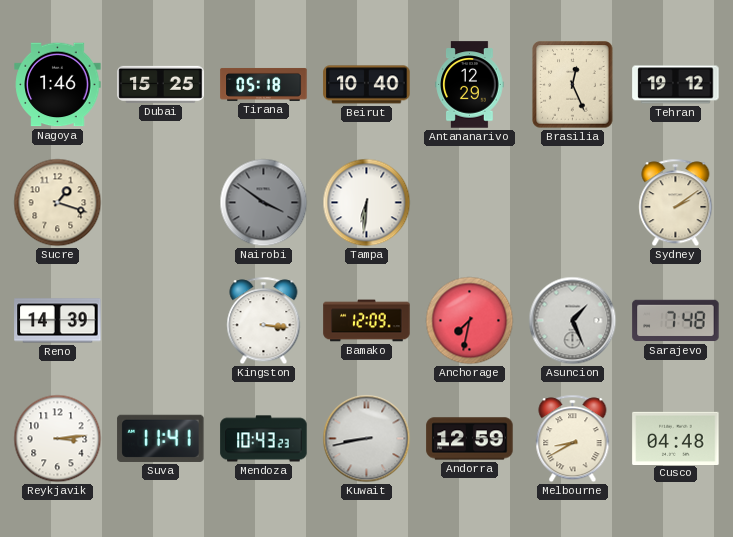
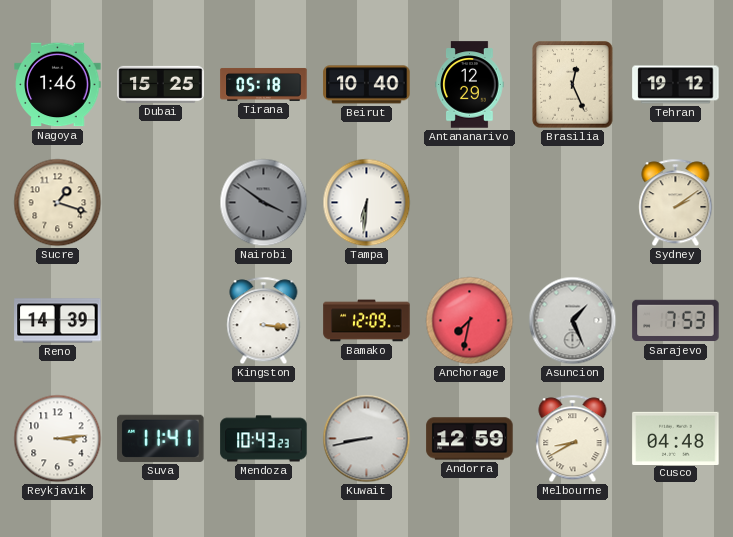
Sarajevo: 7:48 -> 7:53
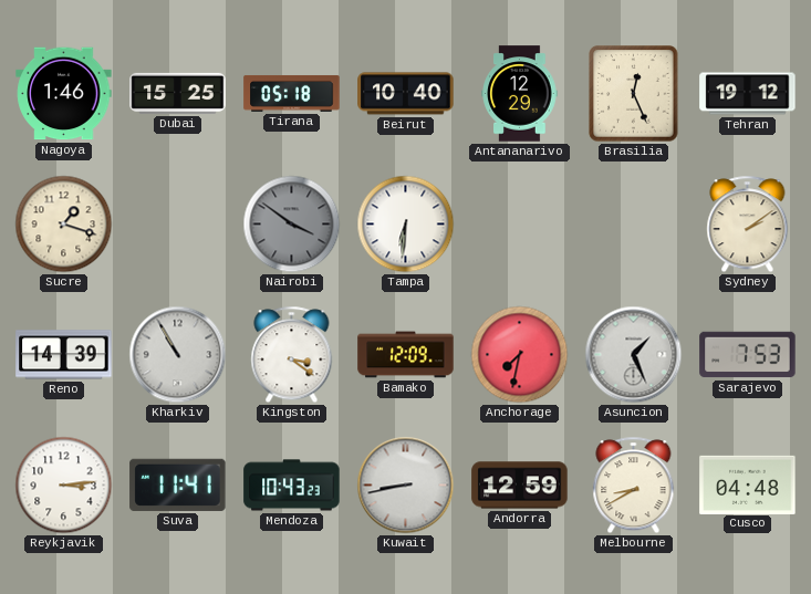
Kharkiv: none -> 10:55
Kingston: 3:16 -> 3:21
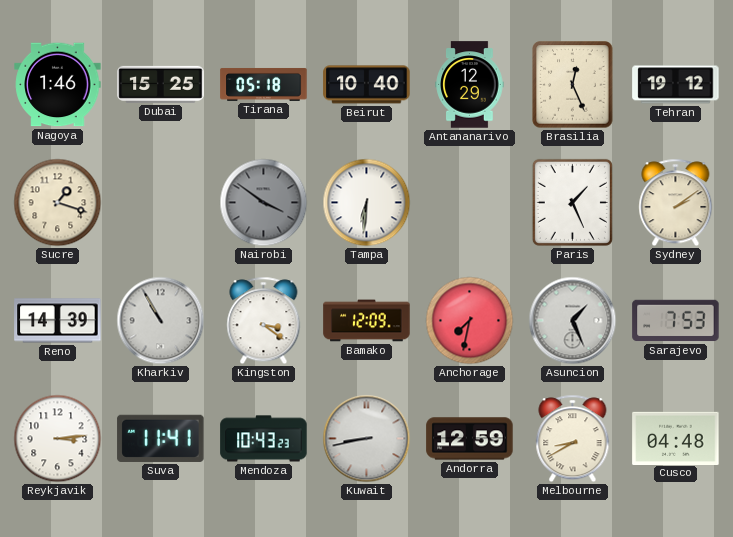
Paris: none -> 1:26
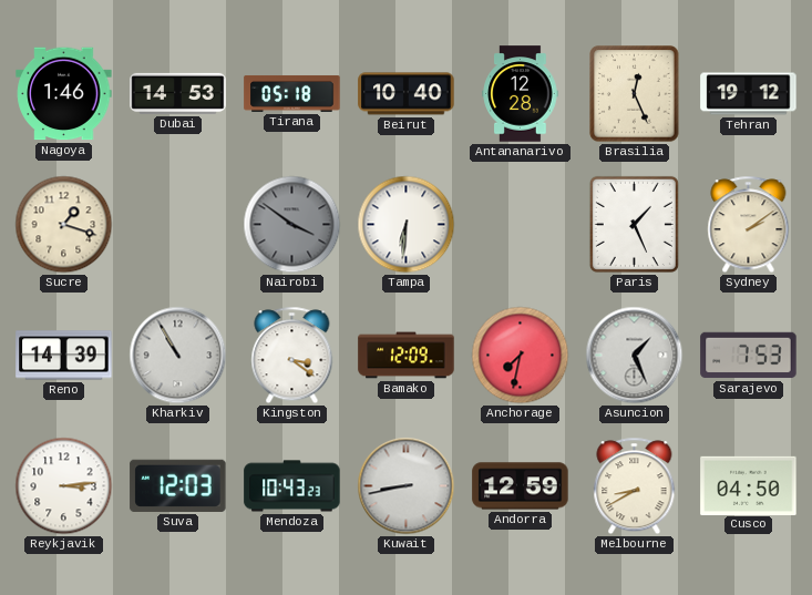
Dubai: 15:25 -> 14:53
Antananarivo: 12:29 -> 12:28
Suva: 11:41 -> 12:03
Cusco: 04:48 -> 04:50
